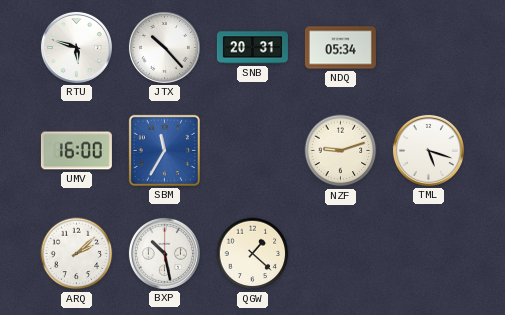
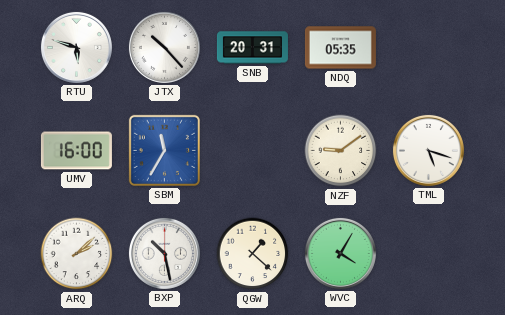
NDQ: 05:34 -> 05:35
NZF: 9:12 -> 9:09
WVC: none -> 4:05
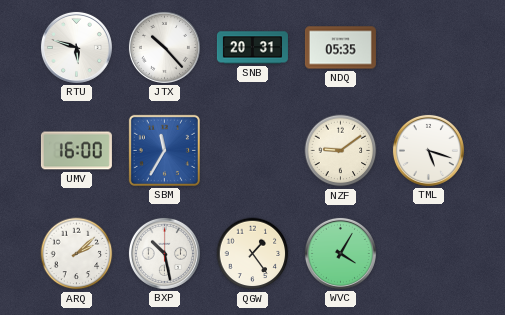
QGW: 1:22 -> 1:24
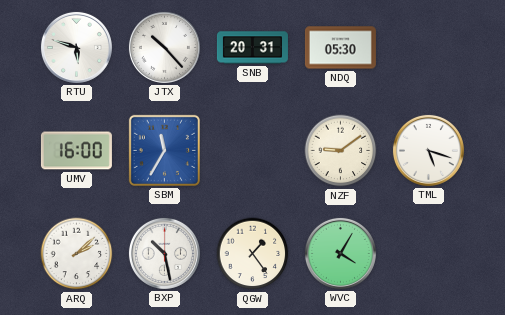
NDQ: 05:35 -> 05:30
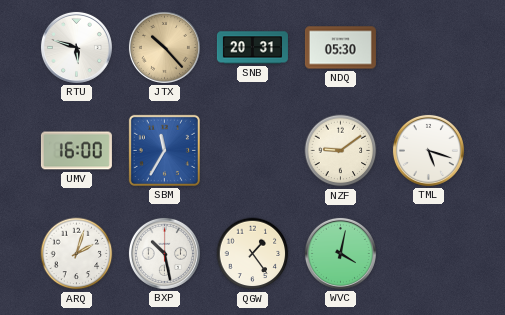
JTX dial: white -> champagne
ARQ: 2:08 -> 2:03
WVC: 4:05 -> 4:02
